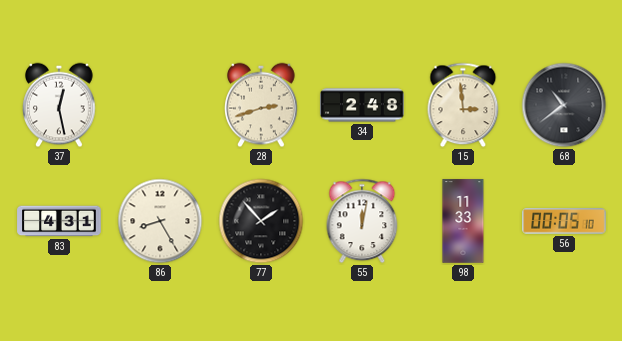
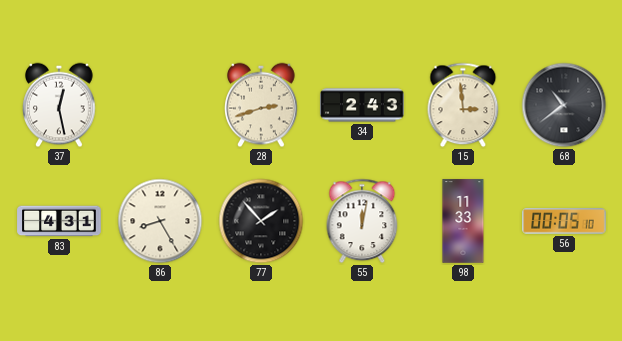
34: 2:48 -> 2:43
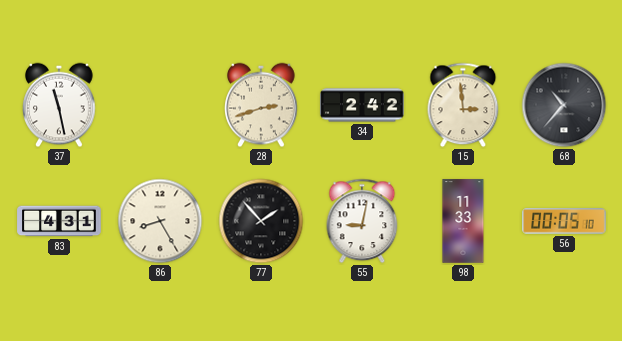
37: 12:28 -> 11:28
34: 2:43 -> 2:42
68: 10:39 -> 10:37
55: 12:02 -> 9:02
